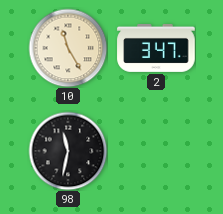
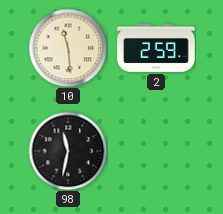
10: 11:25 -> 11:29
2: 3:47 -> 2:59
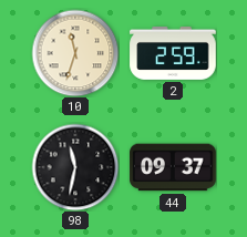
10: 11:29 -> 11:33
44: none -> 09:37
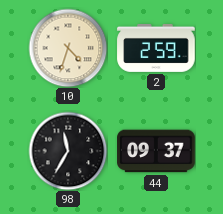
10: 11:33 -> 4:33
98: 11:32 -> 11:35
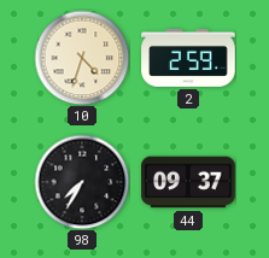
98: 11:35 -> 7:35
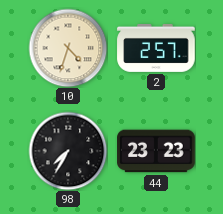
2: 2:59 -> 2:57
44: 09:37 -> 23:23
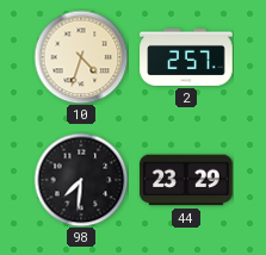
98: 7:35 -> 7:31
44: 23:23 -> 23:29
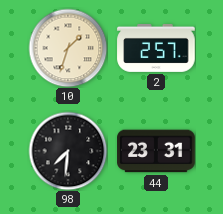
10: 4:33 -> 1:33
44: 23:29 -> 23:31
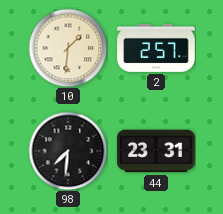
10: 1:33 -> 1:31
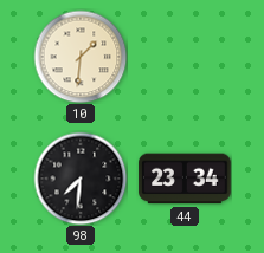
2: 2:57 -> none
44: 23:31 -> 23:34
